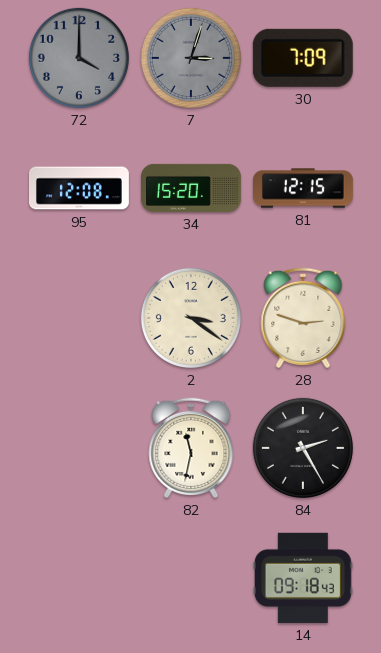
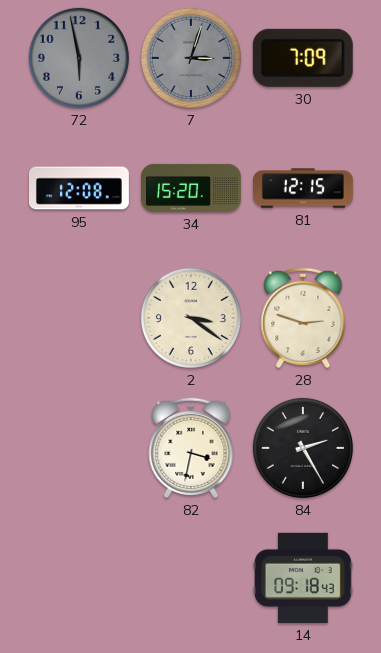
72: 4:00 -> 5:58
82: 11:32 -> 3:32
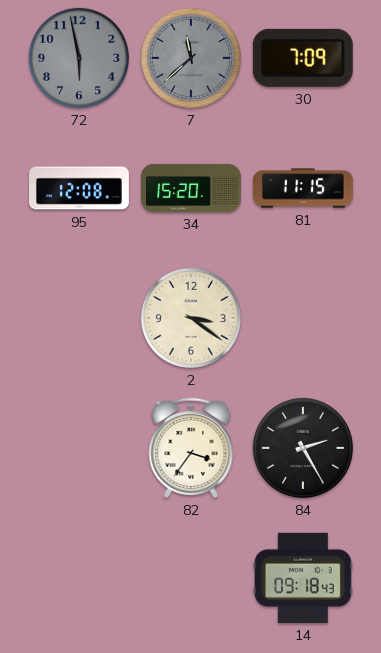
7: 3:03 -> 11:38
81: 12:15 -> 11:15
28: 2:48 -> none
82: 3:32 -> 3:36
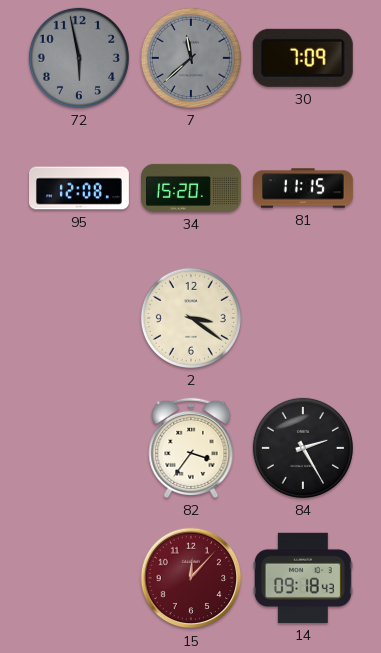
15: none -> 12:07
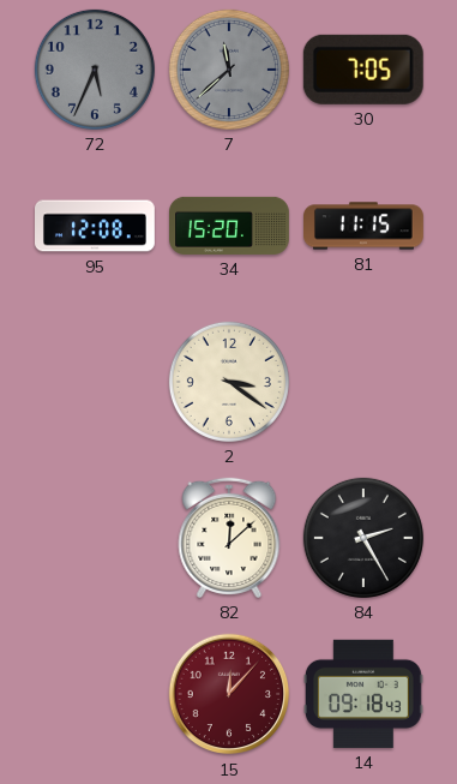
72: 5:58 -> 5:34
30: 7:09 -> 7:05
82: 3:36 -> 12:08
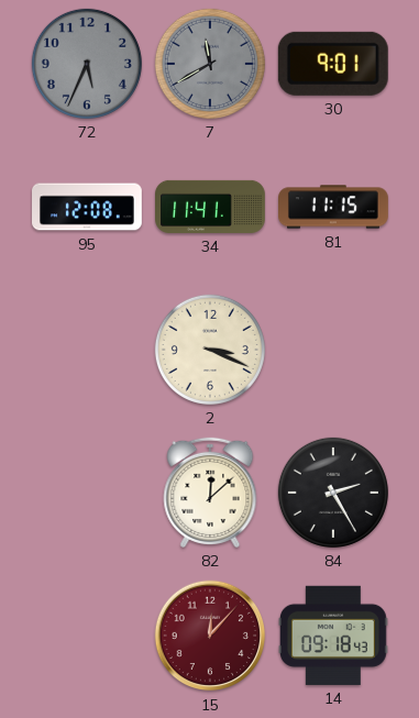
7: 11:38 -> 11:40
30: 7:05 -> 9:01
34: 15:20 -> 11:41
2: 3:21 -> 3:19
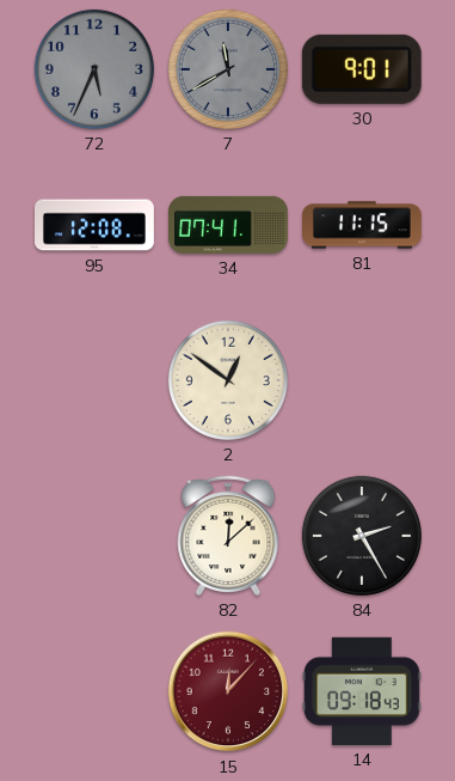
34: 11:41 -> 07:41
2: 3:19 -> 12:51
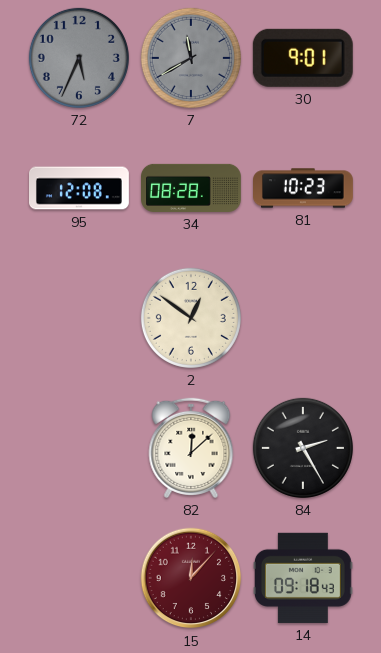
34: 07:41 -> 08:28
81: 11:15 -> 10:23
